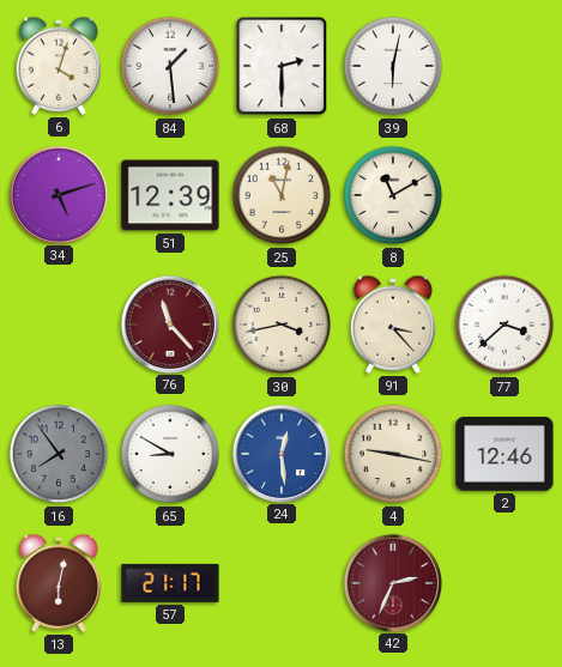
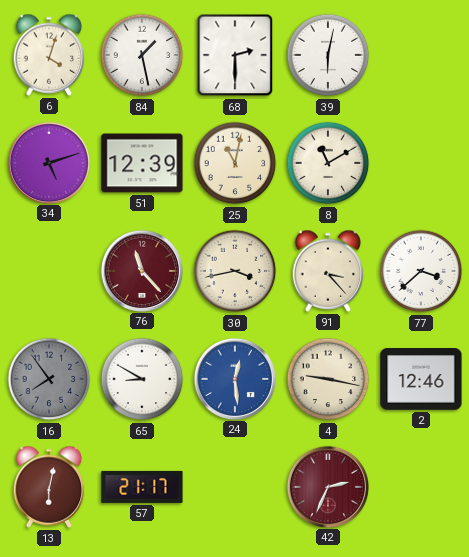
84: 1:29 -> 1:28
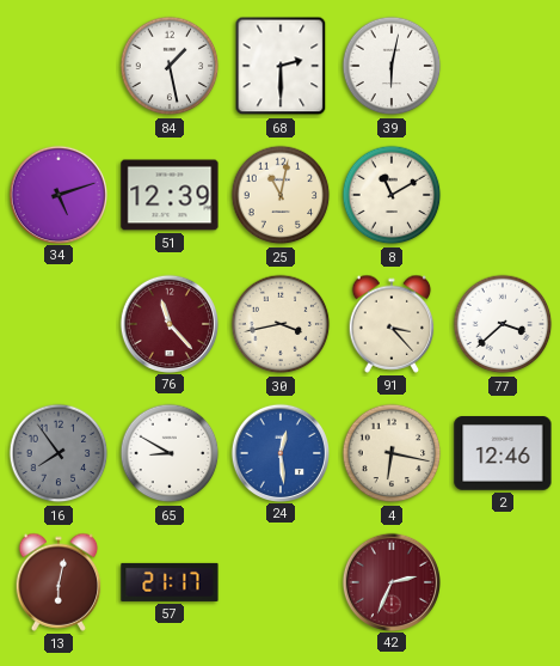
6: 4:03 -> none
4: 9:17 -> 6:17
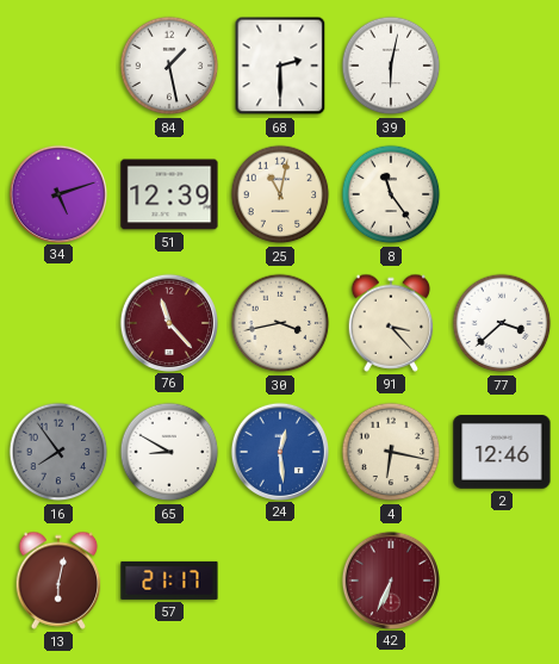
8: 11:10 -> 11:24
42: 2:34 -> 6:34
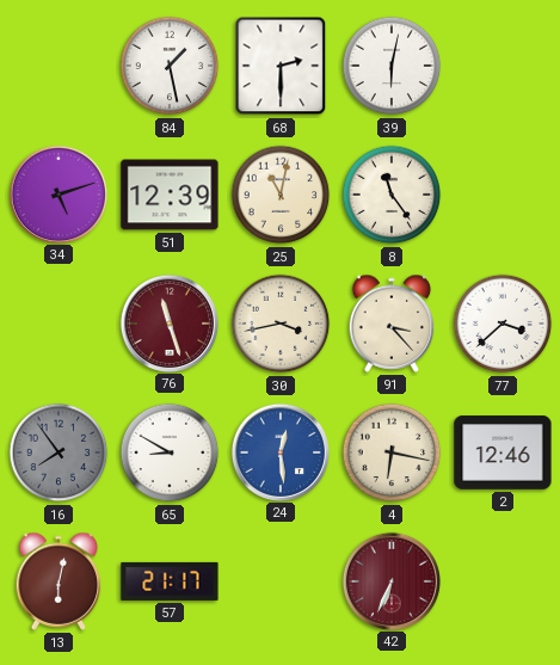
76: 11:23 -> 11:27
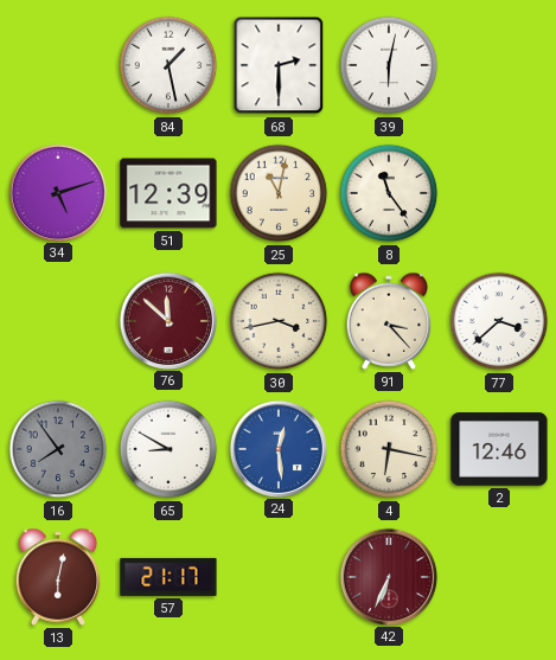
76: 11:27 -> 11:52
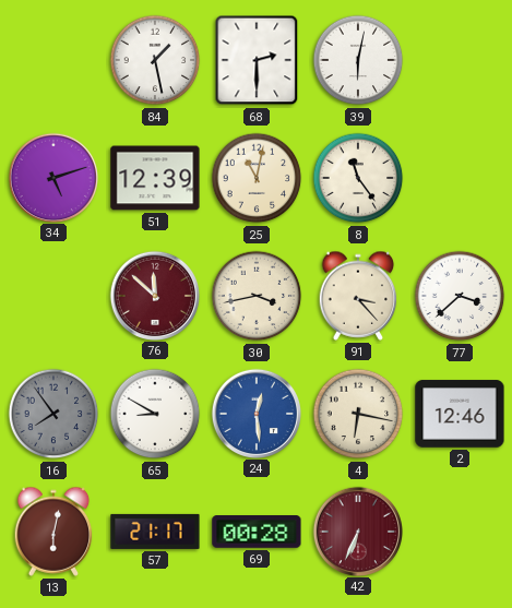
69: none -> 00:28
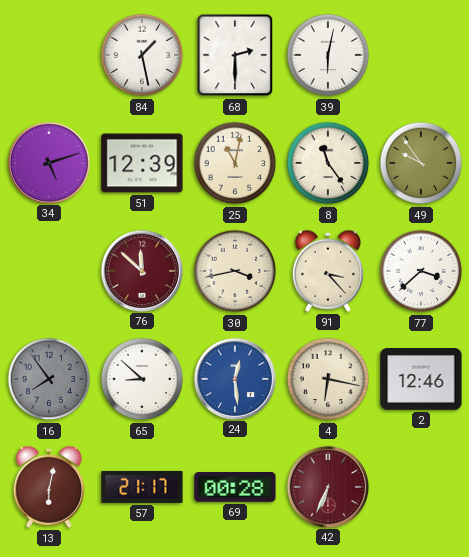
49: none -> 9:54
65: 8:50 -> 8:52
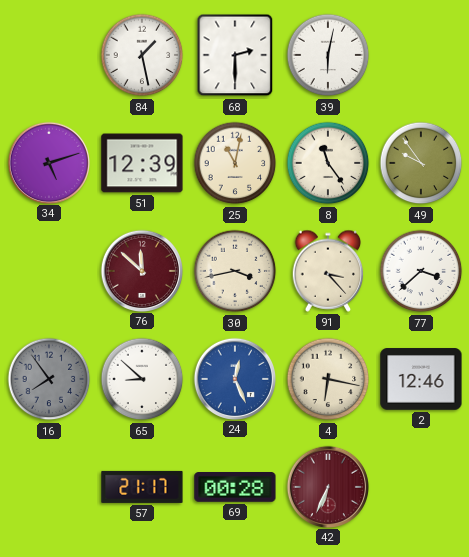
24: 12:29 -> 12:26
13: 6:02 -> none
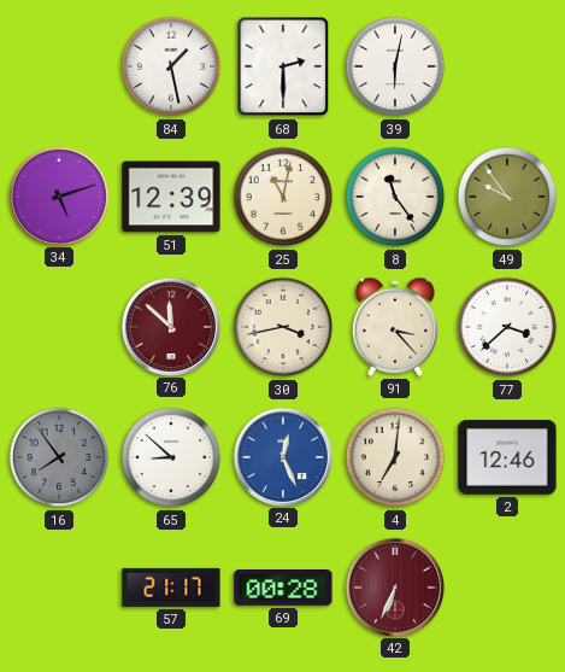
4: 6:17 -> 7:01
